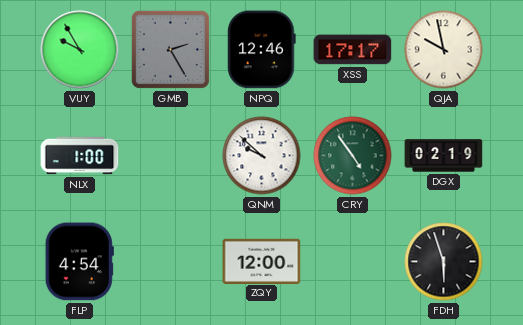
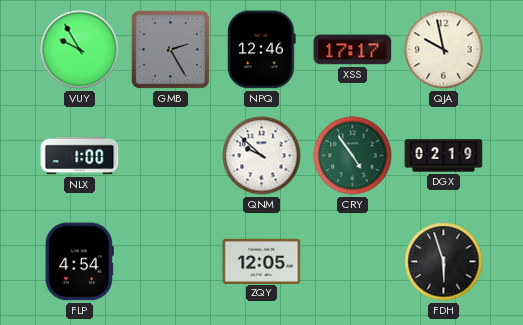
ZQY: 12:00 -> 12:05
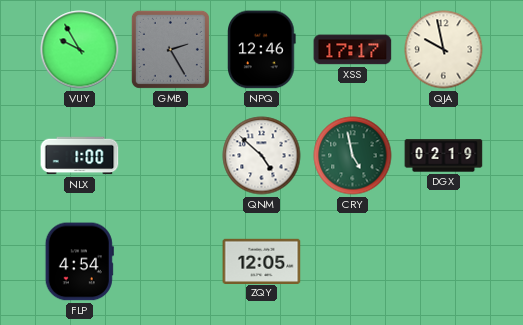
QNM: 9:52 -> 4:52
CRY: 4:54 -> 4:58
FDH: 5:57 -> none
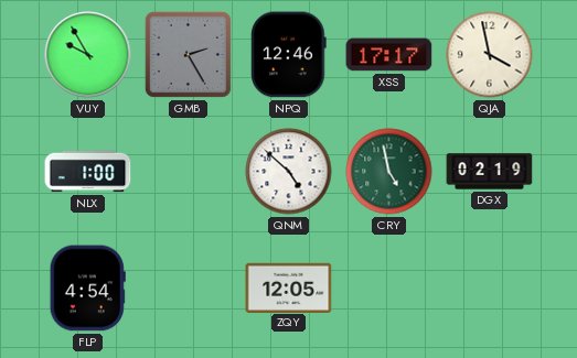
QJA: 9:58 -> 3:58
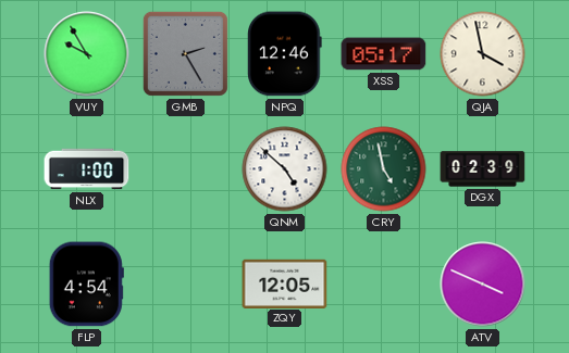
XSS: 17:17 -> 05:17
DGX: 02:19 -> 02:39
ATV: none -> 3:49
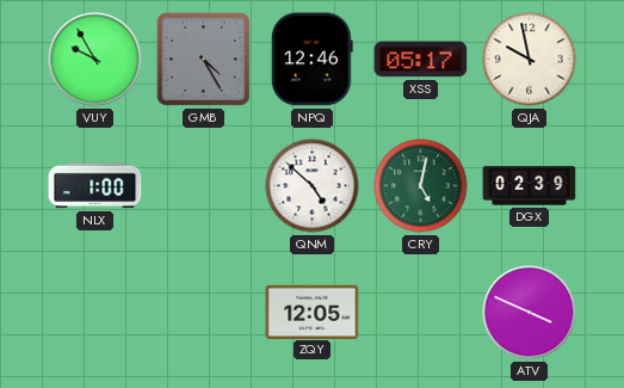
GMB: 2:25 -> 4:25
QJA: 3:58 -> 9:58
CRY: 4:58 -> 5:02
FLP: 4:54 -> none
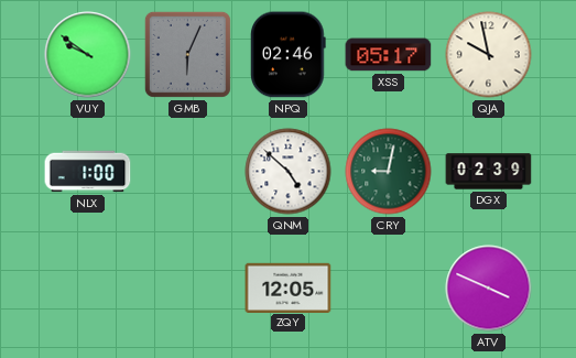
VUY: 9:55 -> 9:51
GMB: 4:25 -> 6:04
NPQ: 12:46 -> 02:46
CRY: 5:02 -> 9:02
